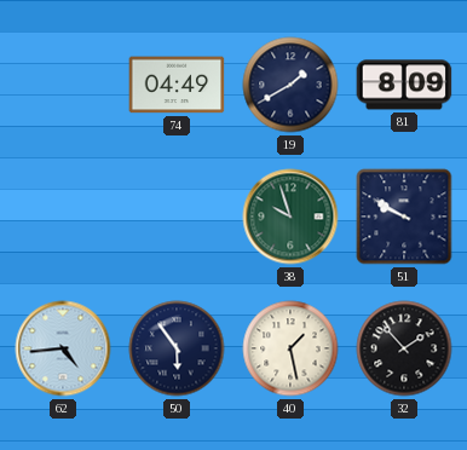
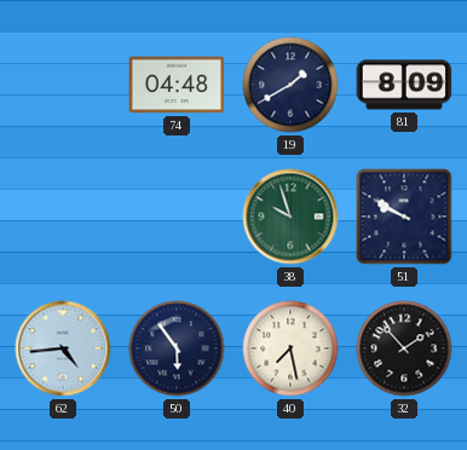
74: 04:49 -> 04:48
40: 1:28 -> 7:28
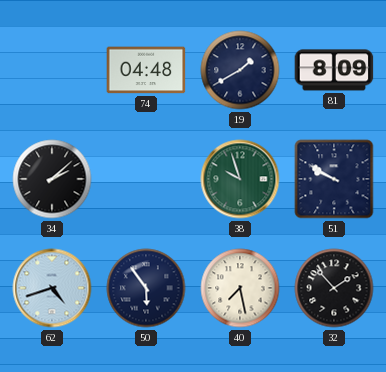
34: none -> 2:08
62: 4:44 -> 4:42
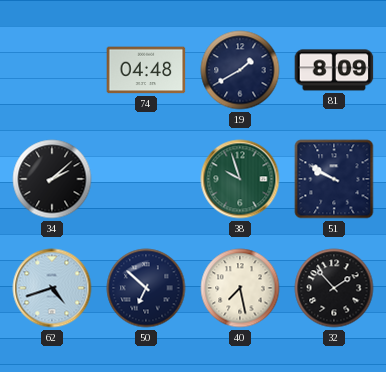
50: 5:54 -> 6:52
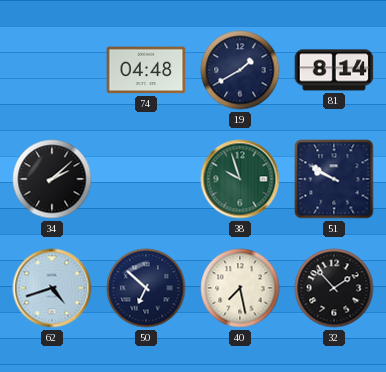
81: 8:09 -> 8:14
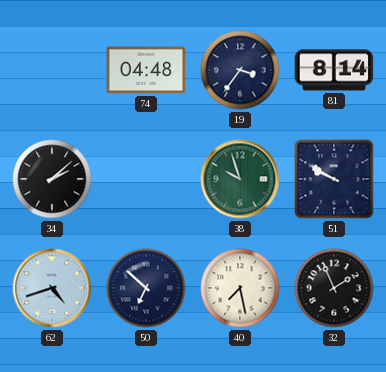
19: 1:40 -> 3:36
32: 1:53 -> 1:56
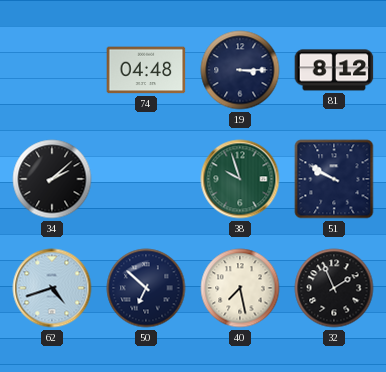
19: 3:36 -> 3:15
81: 8:14 -> 8:12
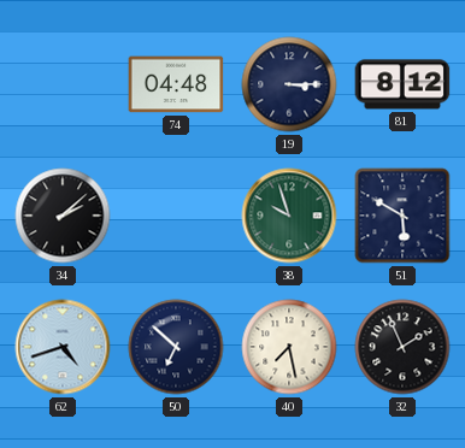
51: 9:50 -> 5:50
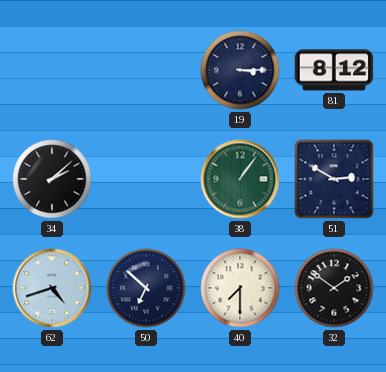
74: 04:48 -> none
38: 9:57 -> 1:06
51: 5:50 -> 2:50
40: 7:28 -> 7:30
32: 1:56 -> 1:51
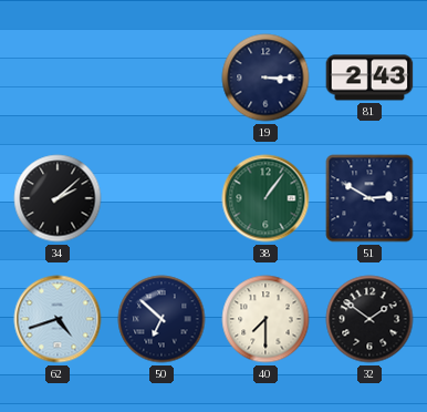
81: 8:12 -> 2:43
